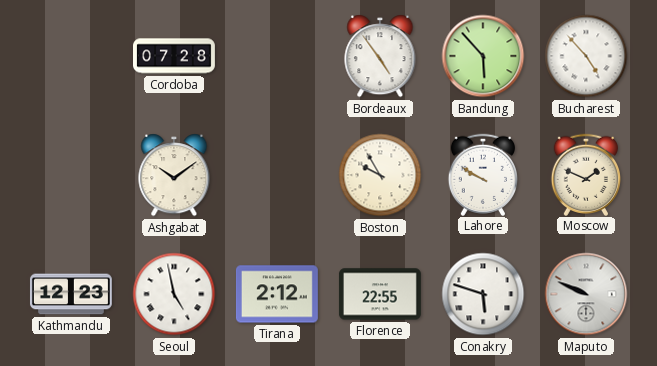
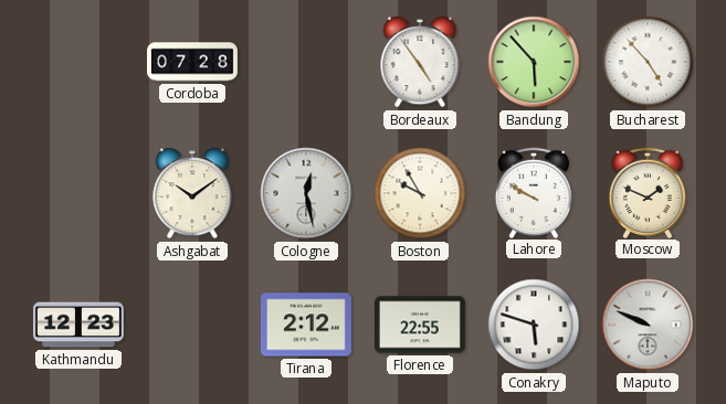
Cologne: none -> 12:28
Seoul: 4:58 -> none
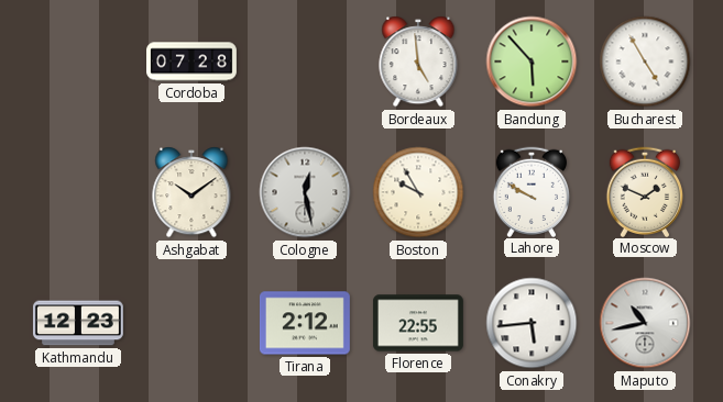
Bordeaux: 4:54 -> 4:59
Bucharest: 4:53 -> 4:55
Conakry: 5:48 -> 5:44
Maputo: 9:49 -> 10:43
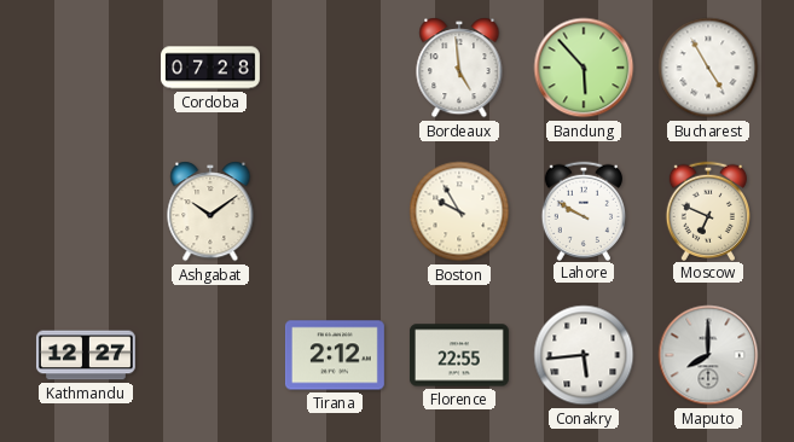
Cologne: 12:28 -> none
Moscow: 1:49 -> 6:49
Kathmandu: 12:23 -> 12:27
Maputo: 10:43 -> 8:00
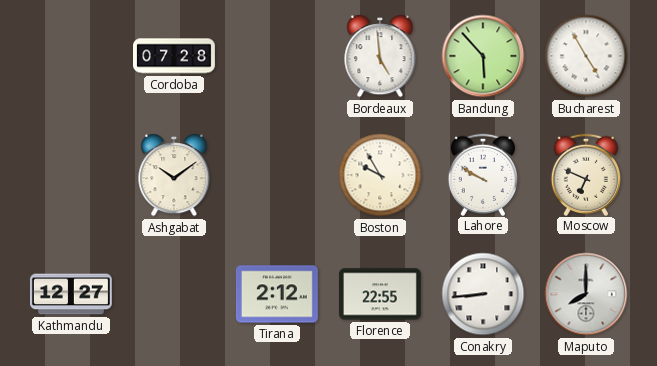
Conakry: 5:44 -> 8:44
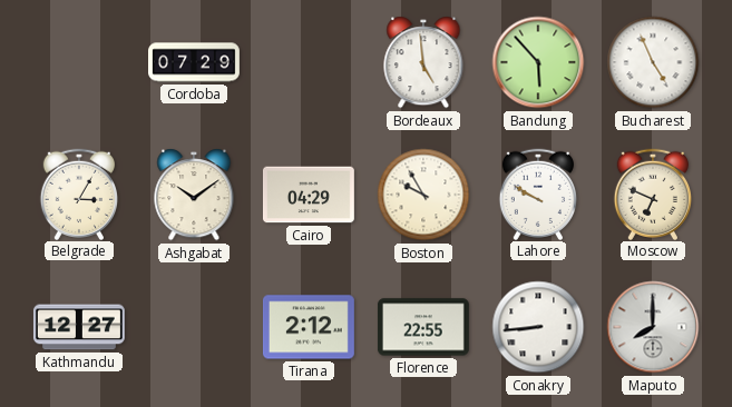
Cordoba: 07:28 -> 07:29
Bucharest: 4:55 -> 4:56
Belgrade: none -> 3:05
Cairo: none -> 04:29
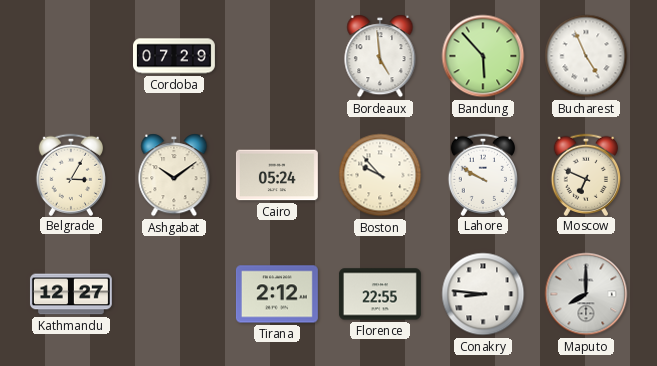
Cairo: 04:29 -> 05:24
Boston: 9:55 -> 9:53
Conakry: 8:44 -> 8:46
